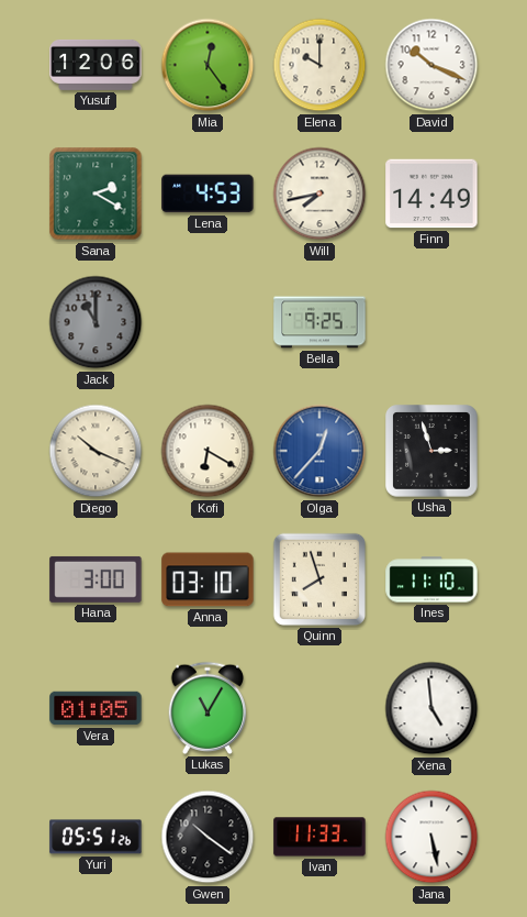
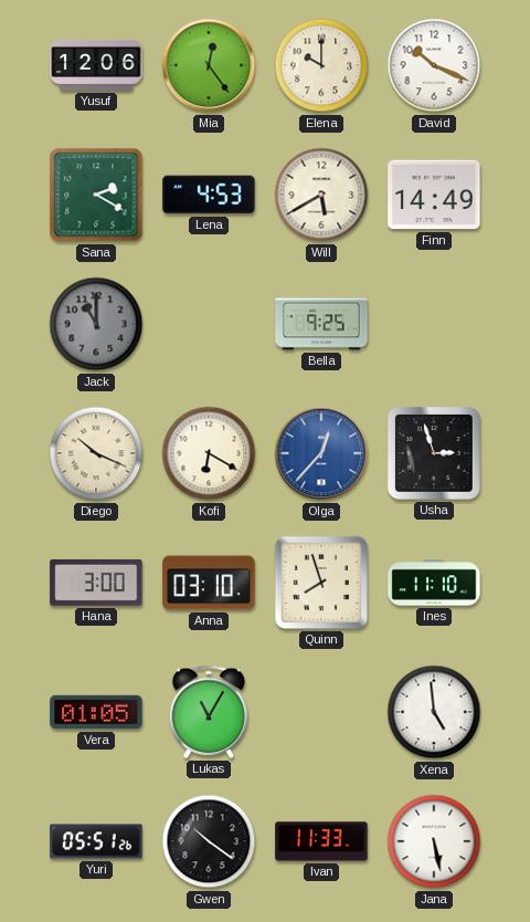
Will: 7:43 -> 5:40
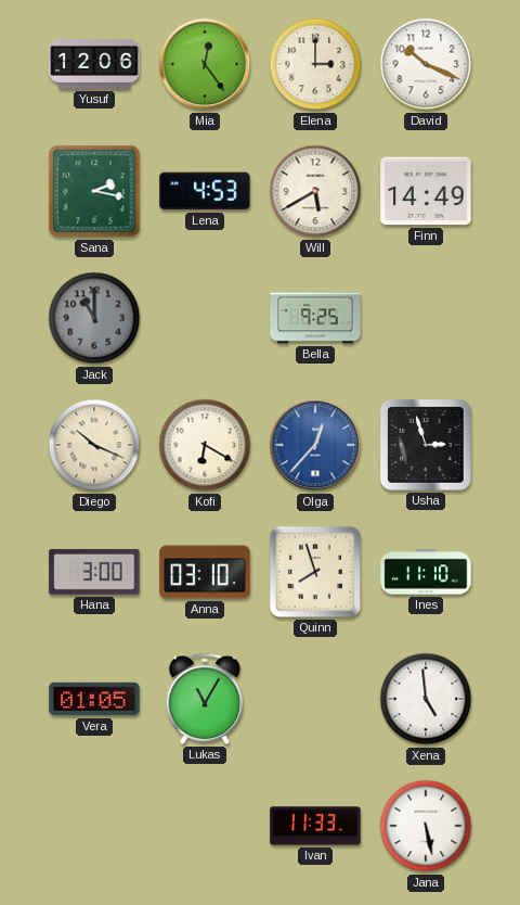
Elena: 10:00 -> 3:00
Sana: 2:20 -> 2:17
Yuri: 05:51 -> none
Gwen: 10:21 -> none
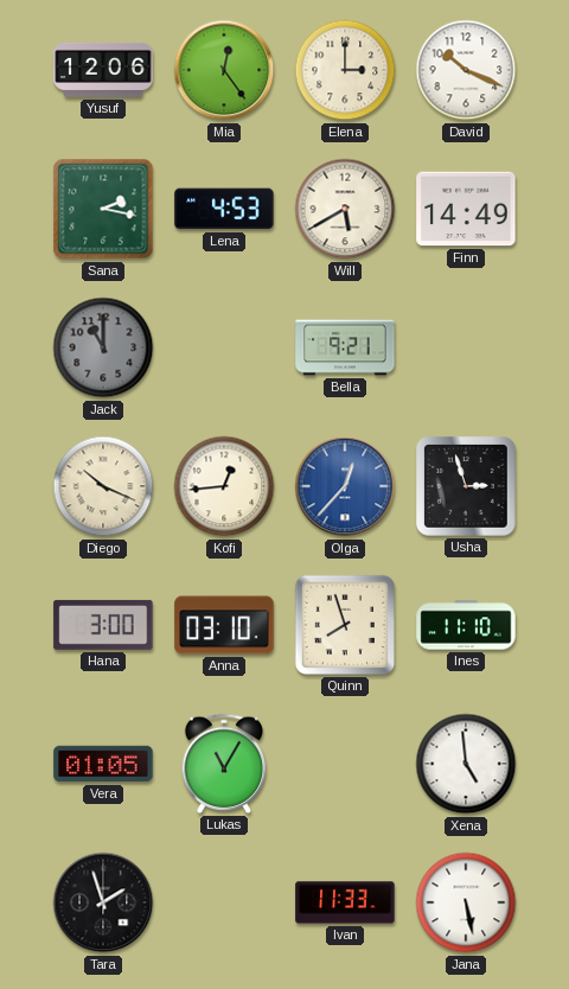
Bella: 9:25 -> 9:21
Kofi: 6:20 -> 12:44
Tara: none -> 1:57
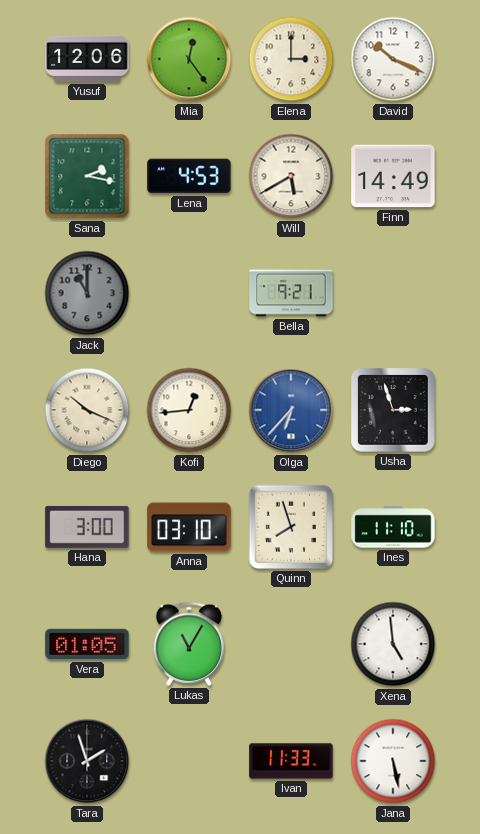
Olga: 12:37 -> 6:37
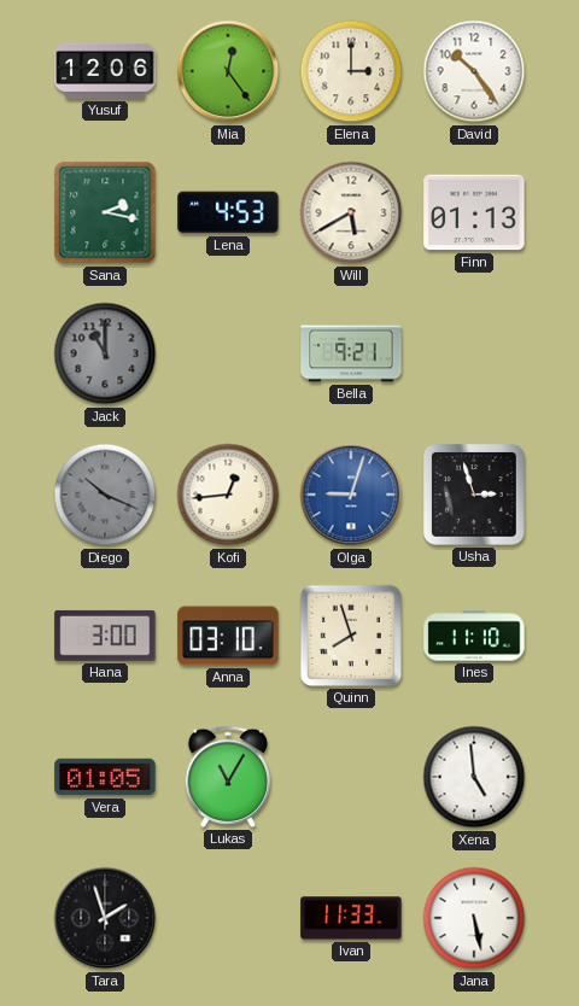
David: 10:19 -> 10:24
Finn: 14:49 -> 01:13
Diego dial: cream -> grey
Olga: 6:37 -> 9:03
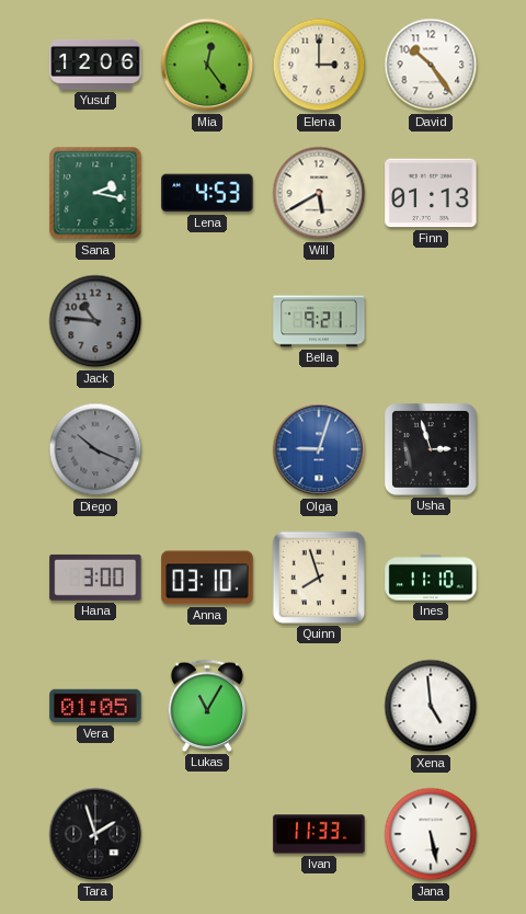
Jack: 11:00 -> 10:46
Kofi: 12:44 -> none
